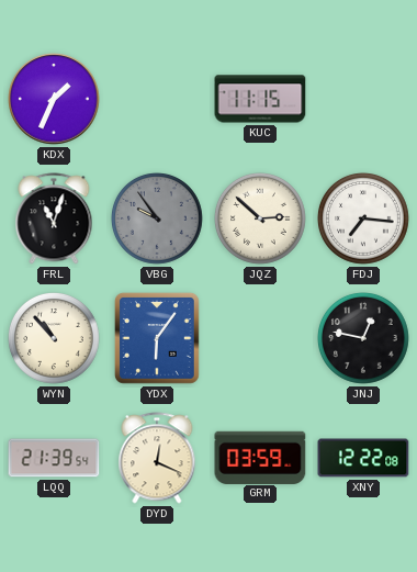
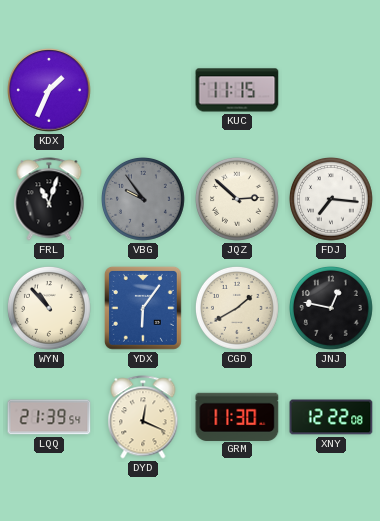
CGD: none -> 1:40
GRM: 03:59 -> 11:30
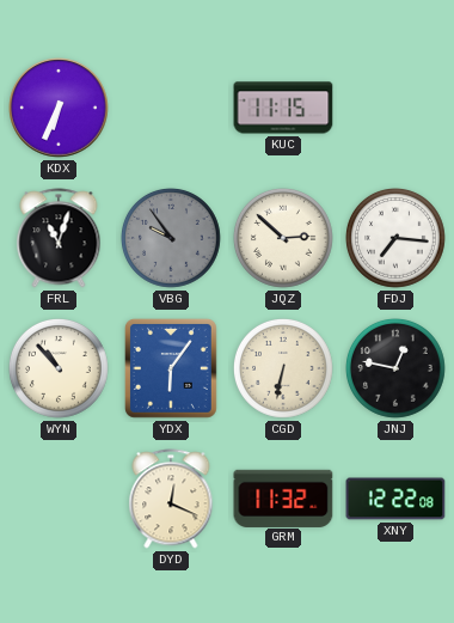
KDX: 1:34 -> 6:34
CGD: 1:40 -> 6:32
LQQ: 21:39 -> none
GRM: 11:30 -> 11:32
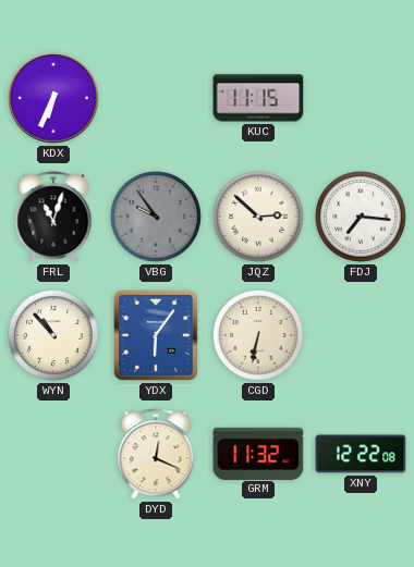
JNJ: 12:47 -> none
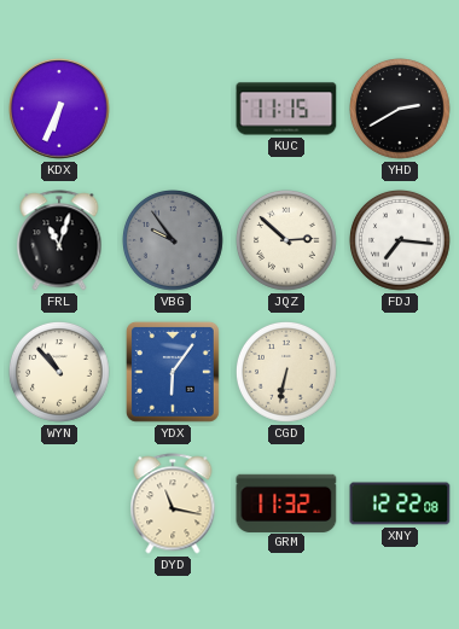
YHD: none -> 2:40
DYD: 12:19 -> 11:17
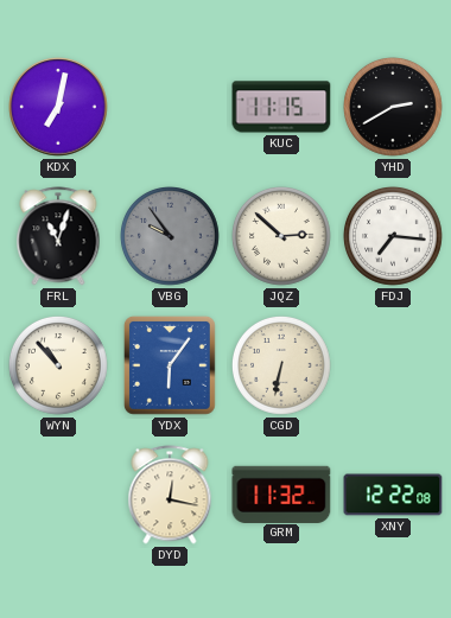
KDX: 6:34 -> 7:02
DYD: 11:17 -> 12:17
